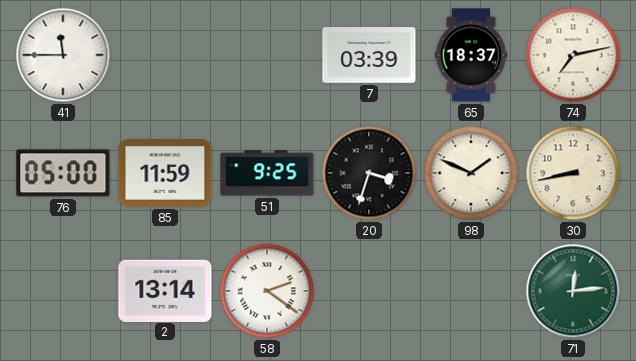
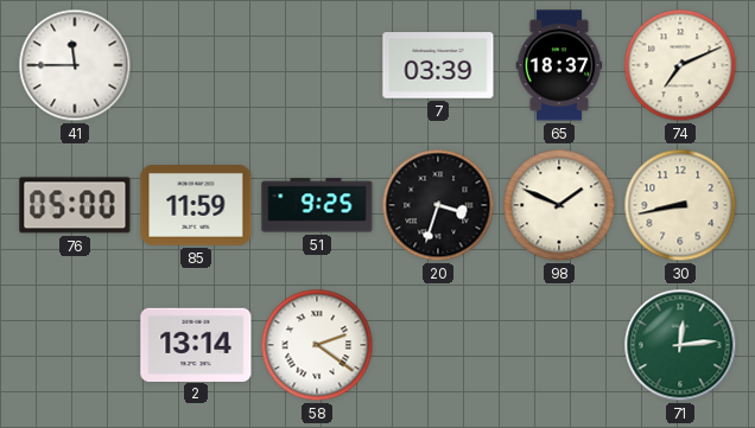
74: 7:13 -> 7:11
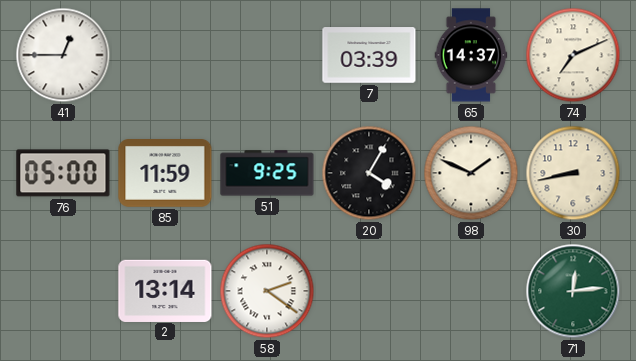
41: 11:45 -> 12:45
65: 18:37 -> 14:37
20: 3:33 -> 4:05
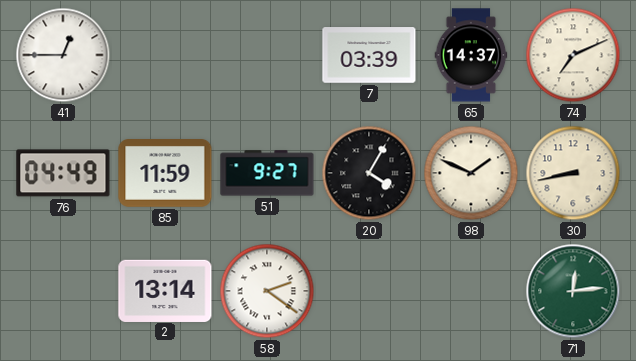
76: 05:00 -> 04:49
51: 9:25 -> 9:27
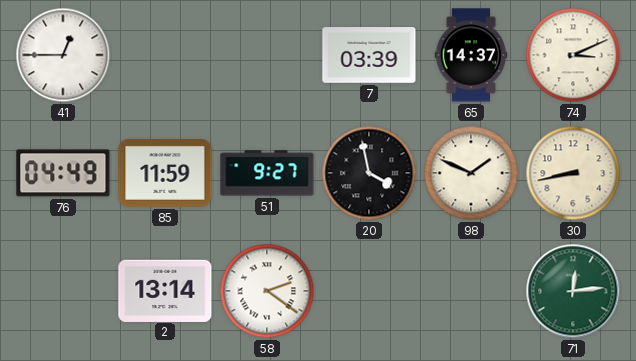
74: 7:11 -> 3:11
20: 4:05 -> 3:58
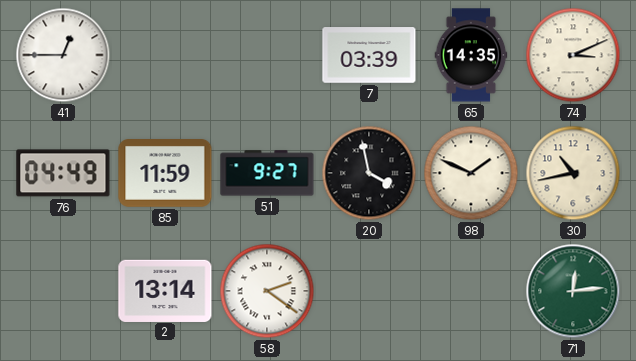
65: 14:37 -> 14:35
30: 8:43 -> 10:43
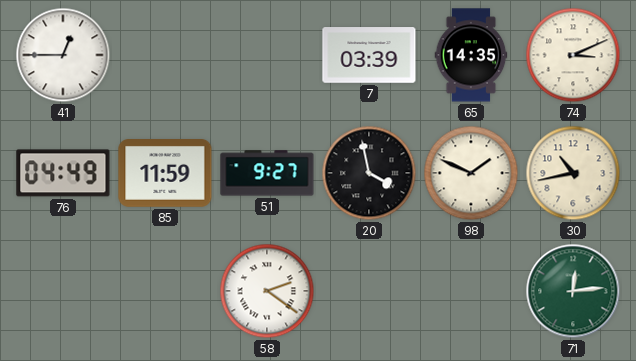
2: 13:14 -> none
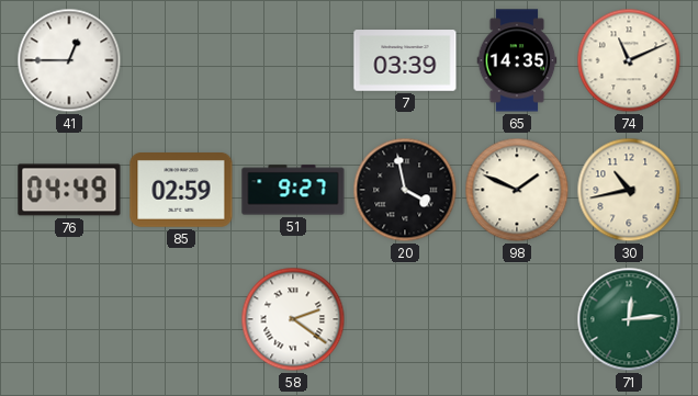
74: 3:11 -> 11:11
85: 11:59 -> 02:59
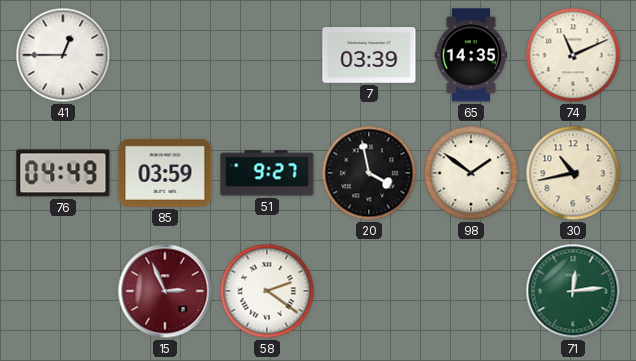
85: 02:59 -> 03:59
98: 1:49 -> 1:51
15: none -> 2:56
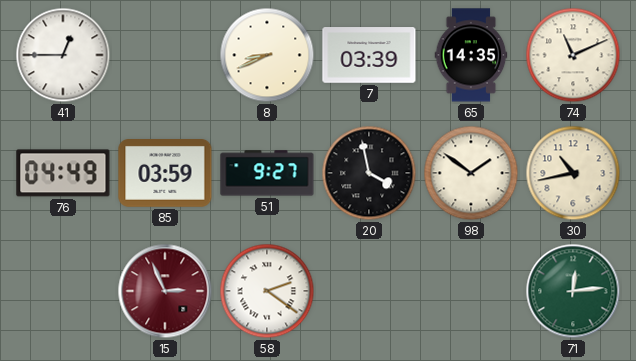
8: none -> 8:41
